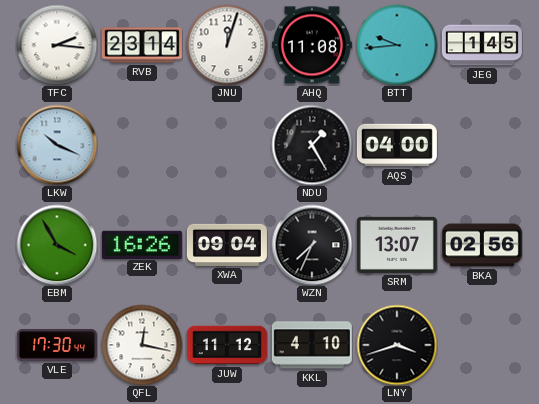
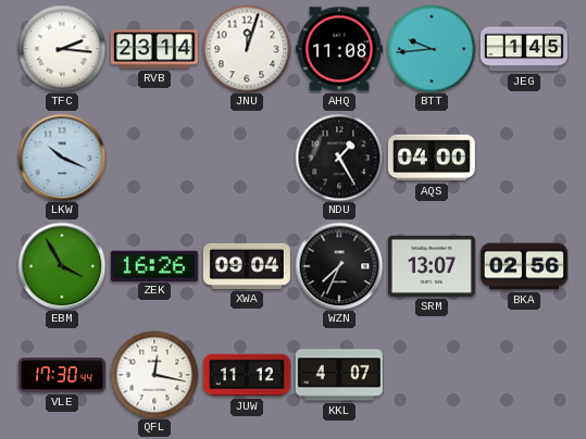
KKL: 4:10 -> 4:07
LNY: 3:42 -> none
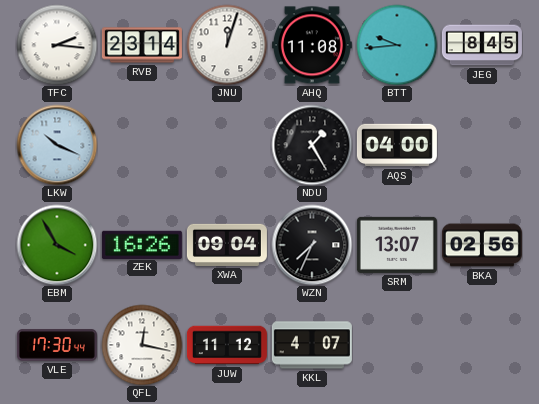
JEG: 1:45 -> 8:45
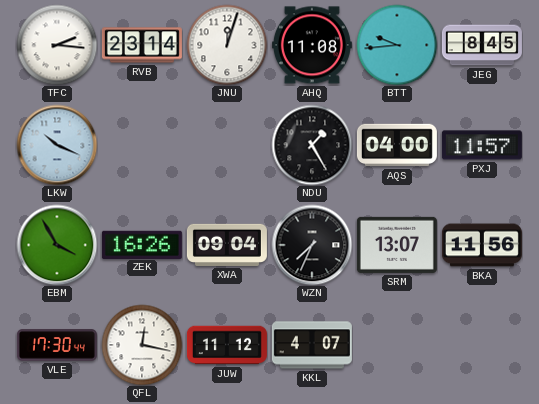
PXJ: none -> 11:57
BKA: 02:56 -> 11:56
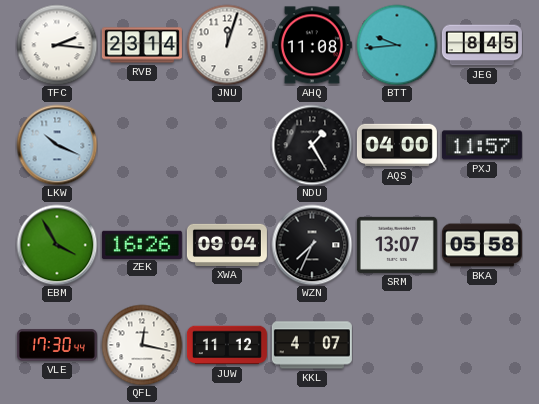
BKA: 11:56 -> 05:58
